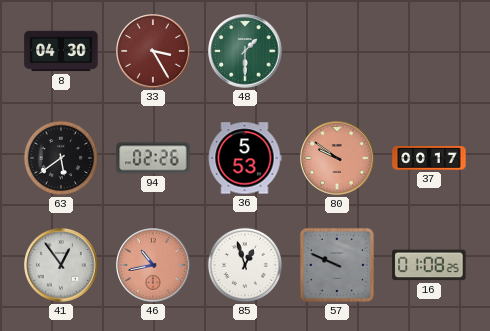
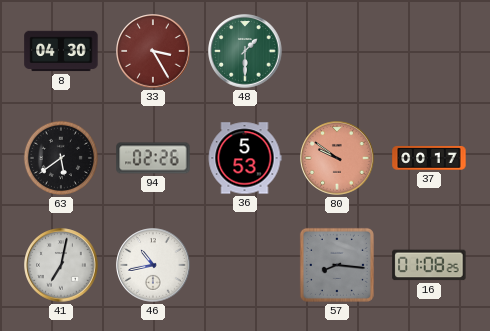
41: 12:54 -> 7:02
46 dial: salmon -> white
85: 12:57 -> none
57: 9:49 -> 8:16
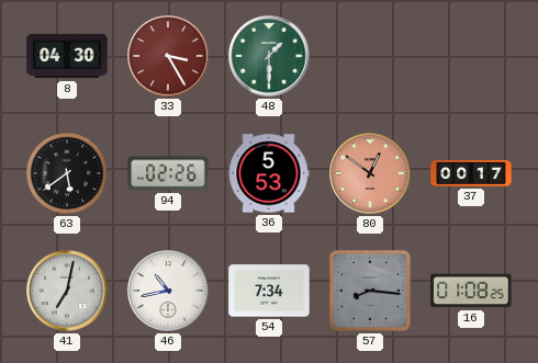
80: 9:51 -> 12:51
54: none -> 7:34
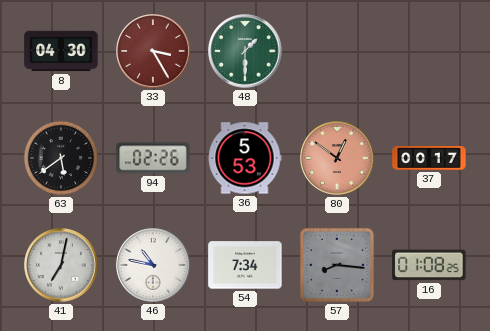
46: 10:43 -> 10:47
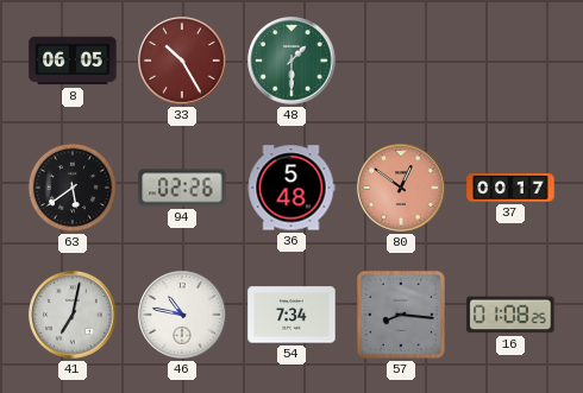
8: 04:30 -> 06:05
33: 3:25 -> 10:25
36: 5:53 -> 5:48
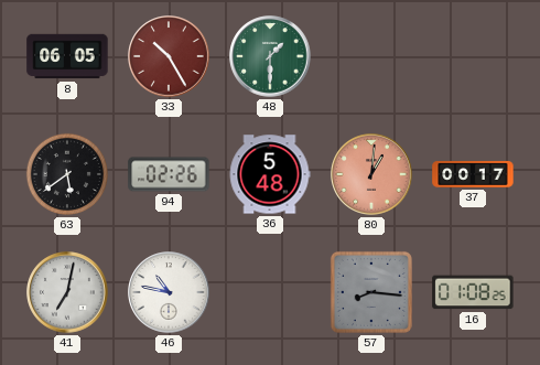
80: 12:51 -> 1:01
54: 7:34 -> none
